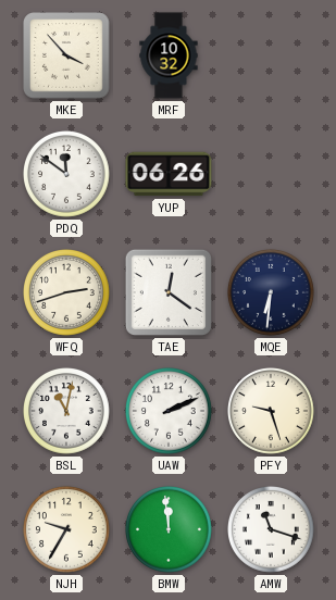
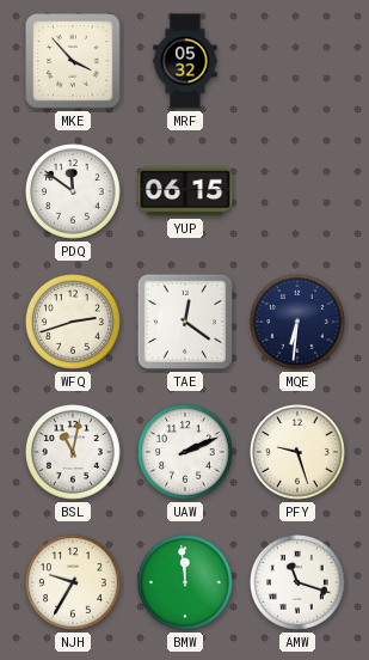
MRF: 10:32 -> 05:32
YUP: 06:26 -> 06:15
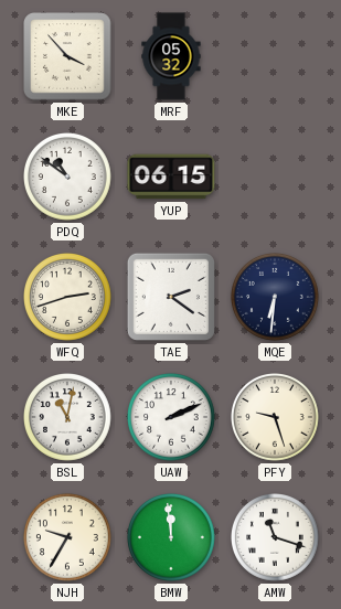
PDQ: 11:51 -> 10:51
TAE: 12:21 -> 2:21
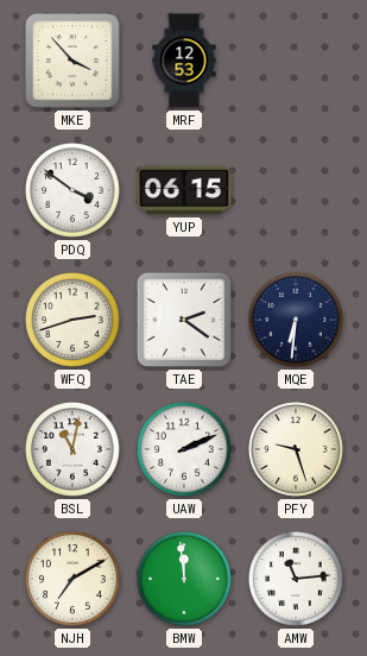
MRF: 05:32 -> 12:53
PDQ: 10:51 -> 3:51
NJH: 9:35 -> 7:10
AMW: 11:18 -> 11:14
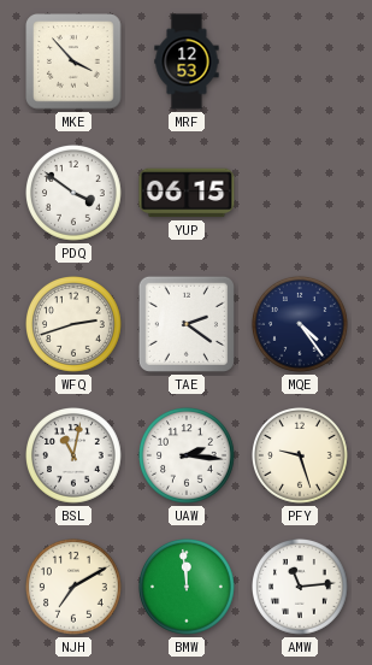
MQE: 6:31 -> 4:24
UAW: 2:11 -> 2:16
